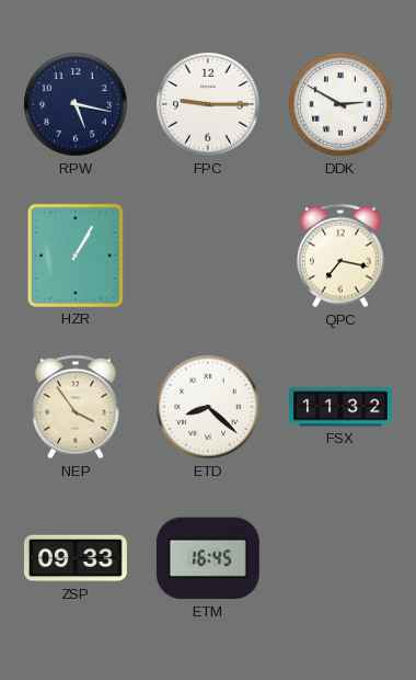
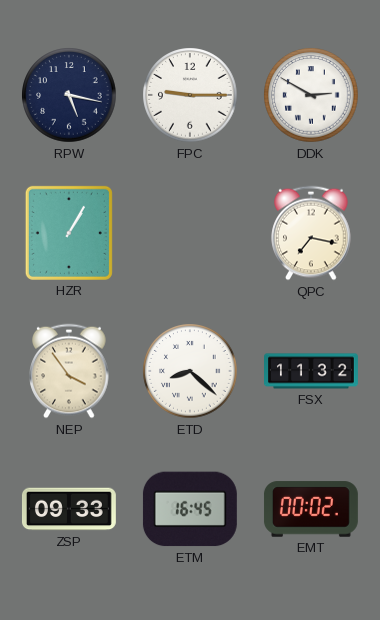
EMT: none -> 00:02
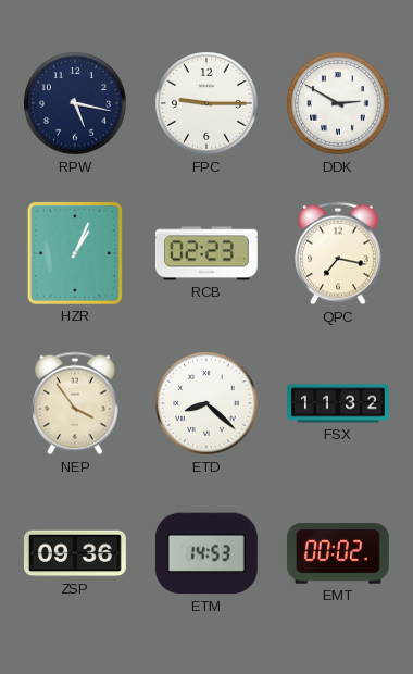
HZR: 1:05 -> 1:04
RCB: none -> 02:23
ZSP: 09:33 -> 09:36
ETM: 16:45 -> 14:53
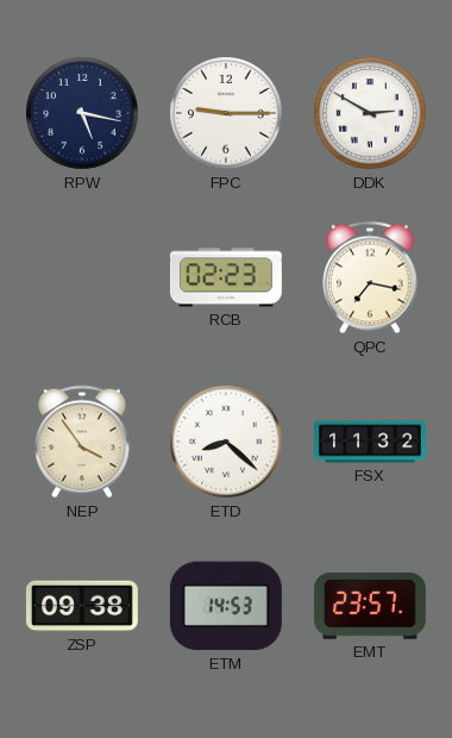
HZR: 1:04 -> none
ZSP: 09:36 -> 09:38
EMT: 00:02 -> 23:57
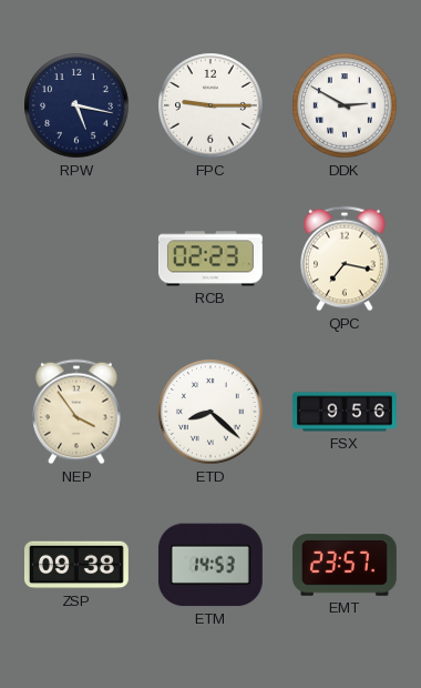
FSX: 11:32 -> 9:56
